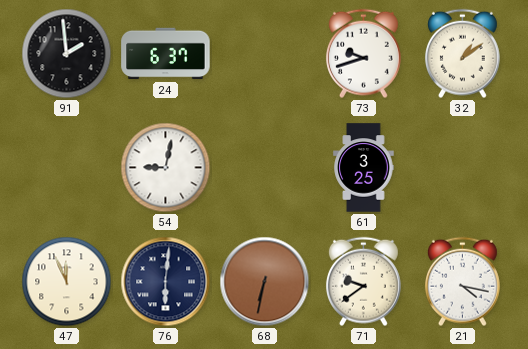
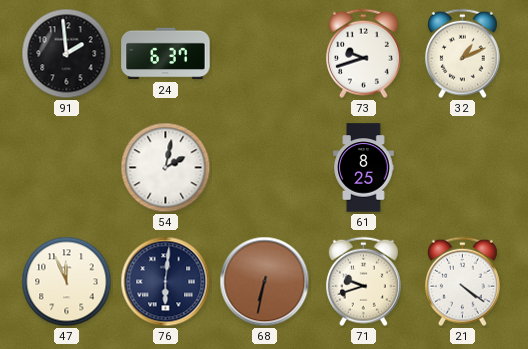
32: 1:09 -> 1:11
54: 9:02 -> 2:02
61: 3:25 -> 8:25
71: 9:39 -> 9:42
21: 4:17 -> 4:21
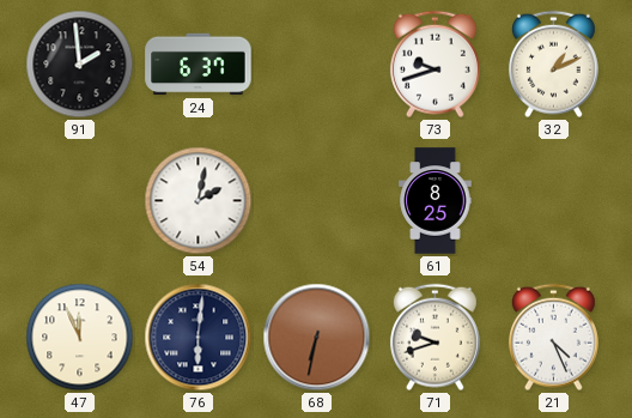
21: 4:21 -> 4:26
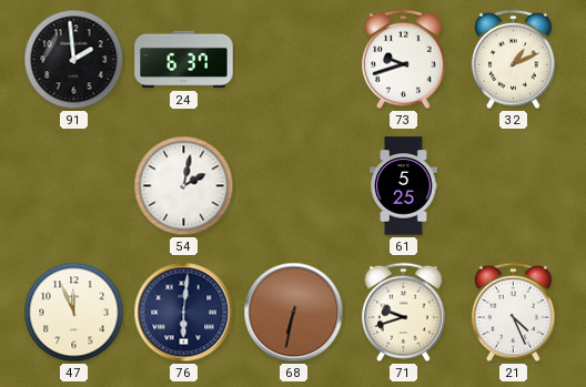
61: 8:25 -> 5:25
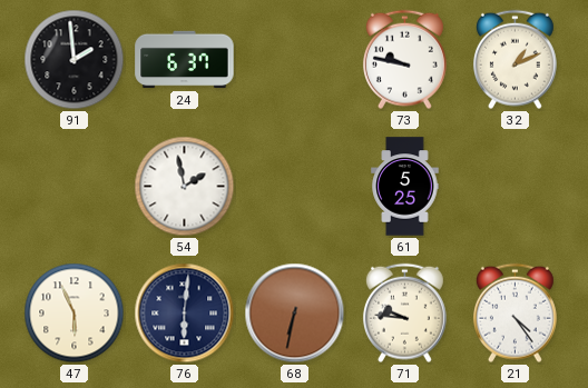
73: 9:42 -> 9:47
54: 2:02 -> 1:58
47: 11:56 -> 5:56
71: 9:42 -> 9:46
21: 4:26 -> 4:24
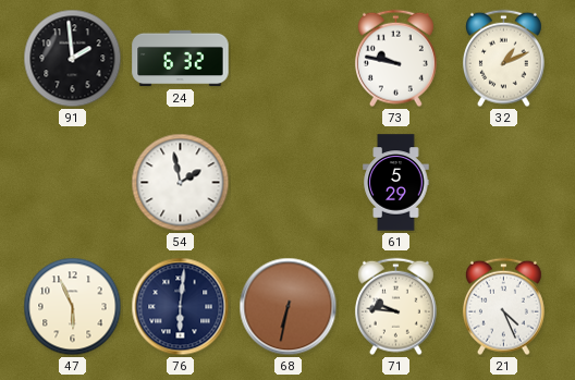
24: 6:37 -> 6:32
61: 5:25 -> 5:29
21: 4:24 -> 4:26
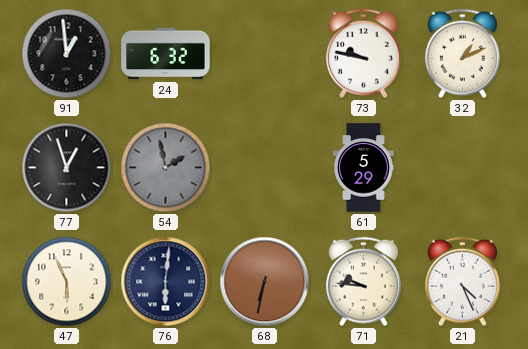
91: 1:59 -> 12:59
77: none -> 12:57
54 dial: white -> grey
